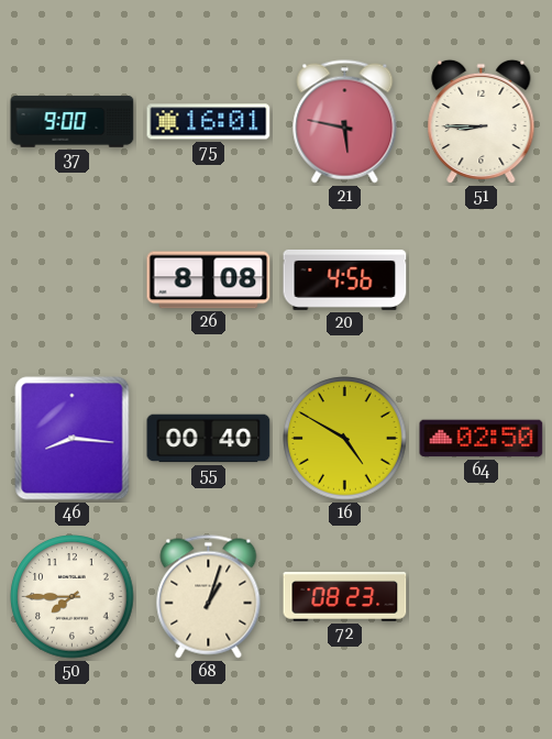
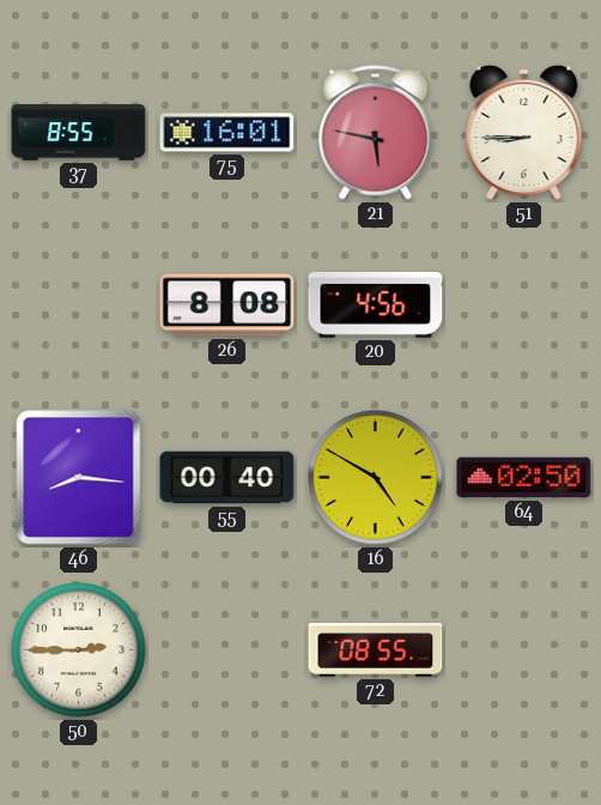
37: 9:00 -> 8:55
50: 7:45 -> 2:45
68: 1:03 -> none
72: 08:23 -> 08:55
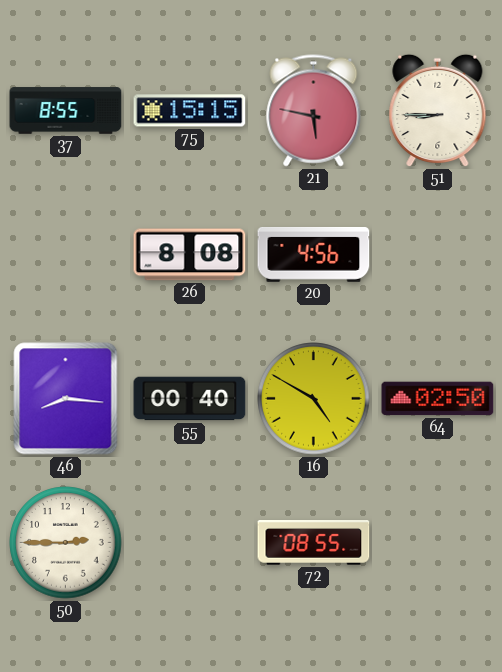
75: 16:01 -> 15:15
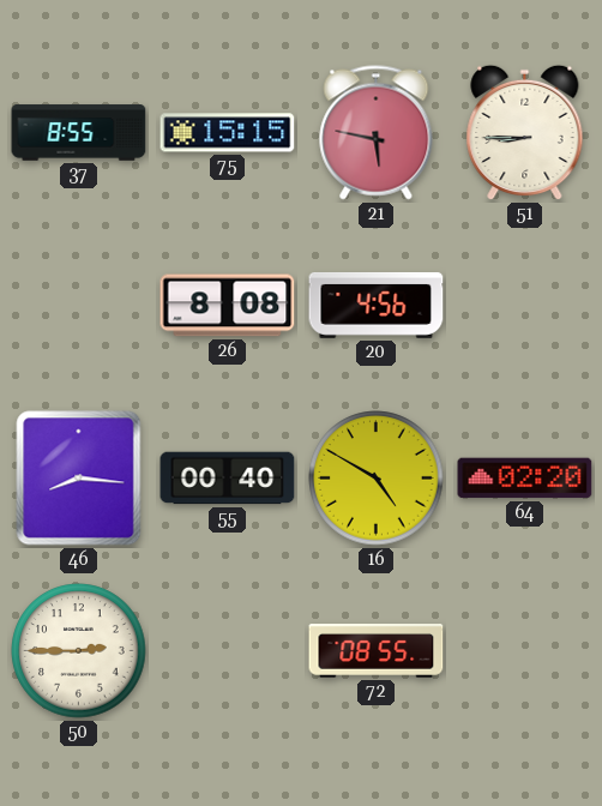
64: 02:50 -> 02:20
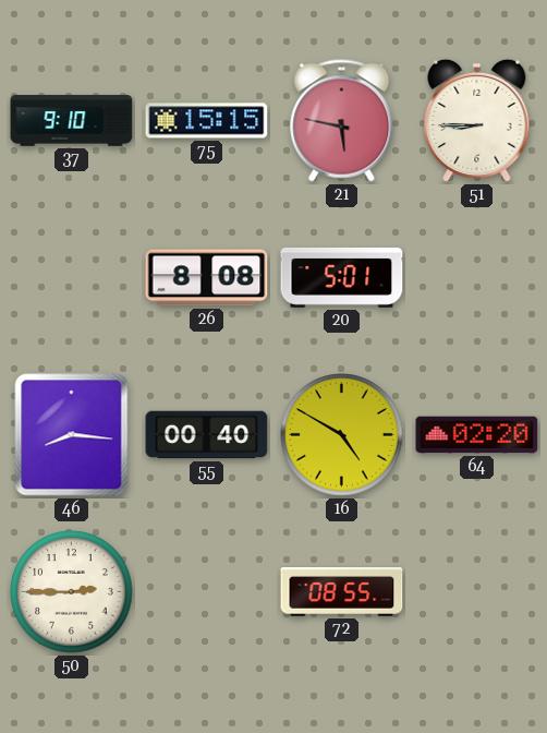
37: 8:55 -> 9:10
20: 4:56 -> 5:01
